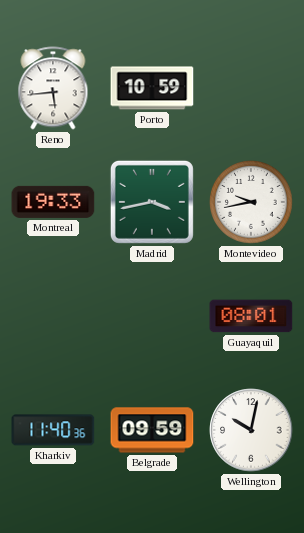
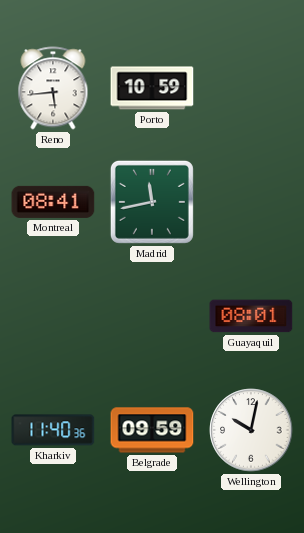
Montreal: 19:33 -> 08:41
Madrid: 3:43 -> 11:43
Montevideo: 9:43 -> none
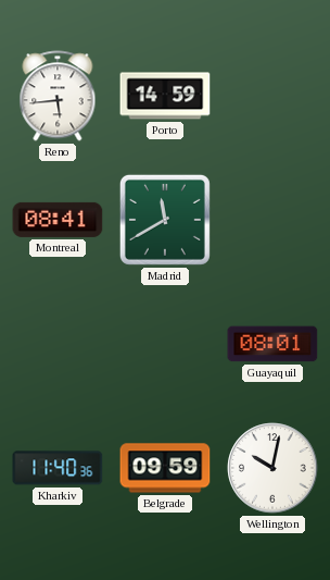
Porto: 10:59 -> 14:59
Madrid: 11:43 -> 11:40
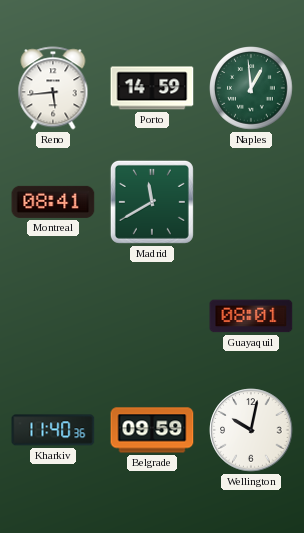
Naples: none -> 12:59
